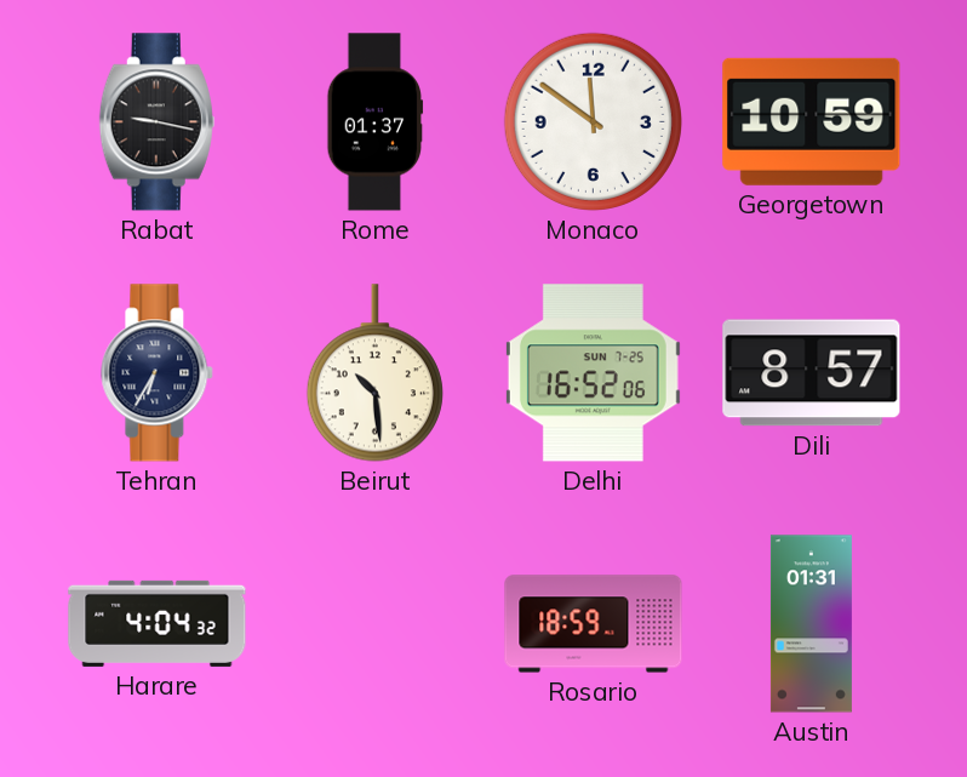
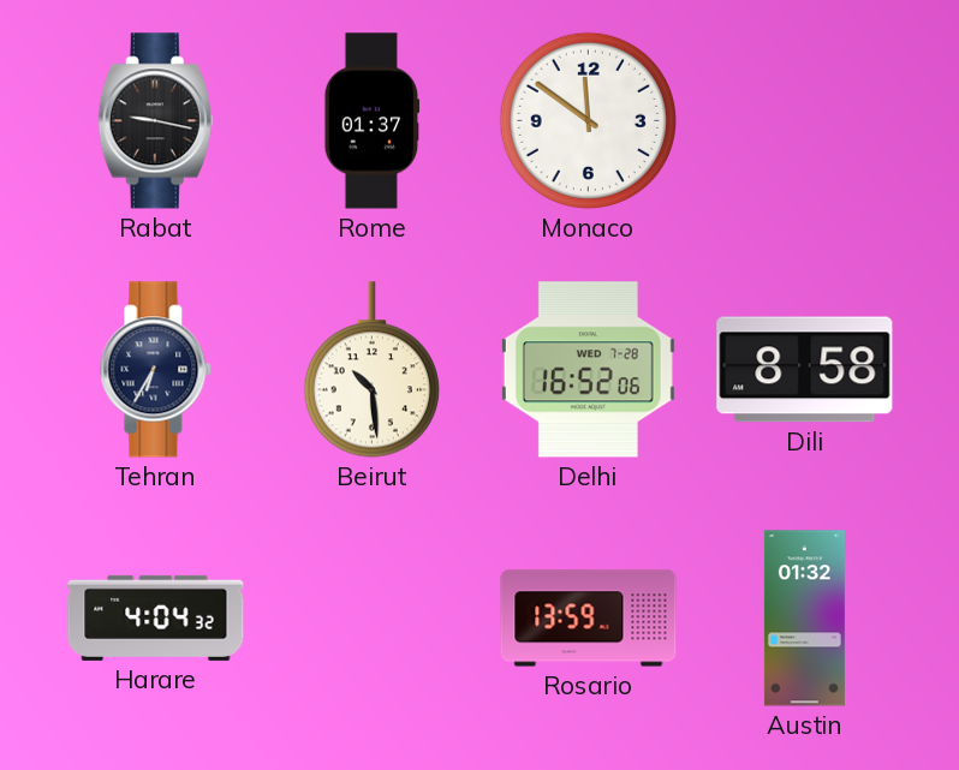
Georgetown: 10:59 -> none
Delhi date: SUN 7-25 -> WED 7-28
Dili: 8:57 -> 8:58
Rosario: 18:59 -> 13:59
Austin: 01:31 -> 01:32
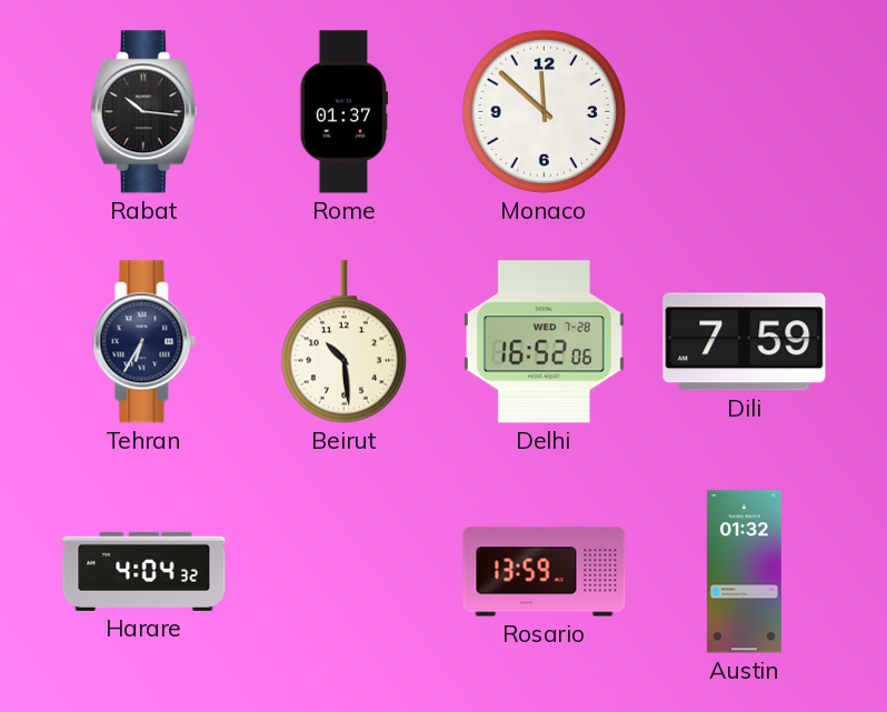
Rabat: 9:17 -> 10:16
Monaco: 11:51 -> 11:52
Dili: 8:58 -> 7:59
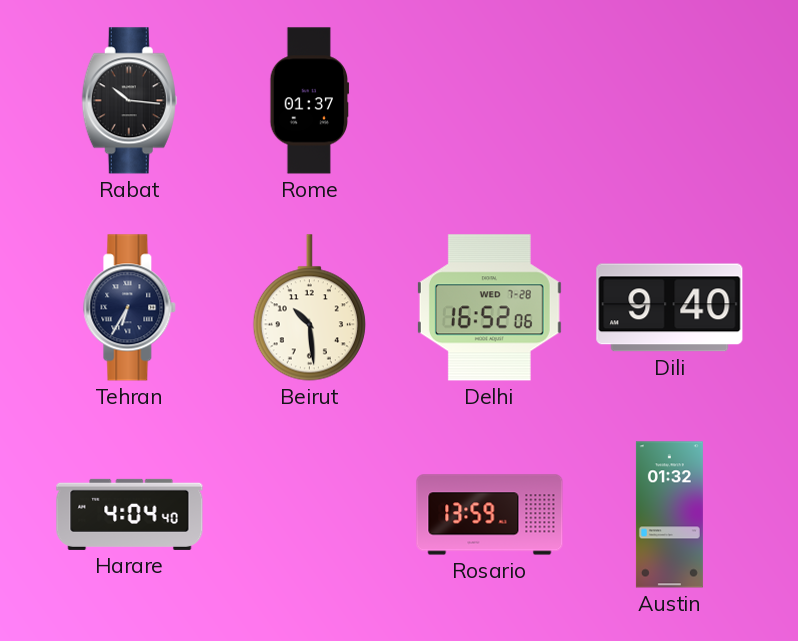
Monaco: 11:52 -> none
Dili: 7:59 -> 9:40
Harare: 4:04:32 -> 4:04:40
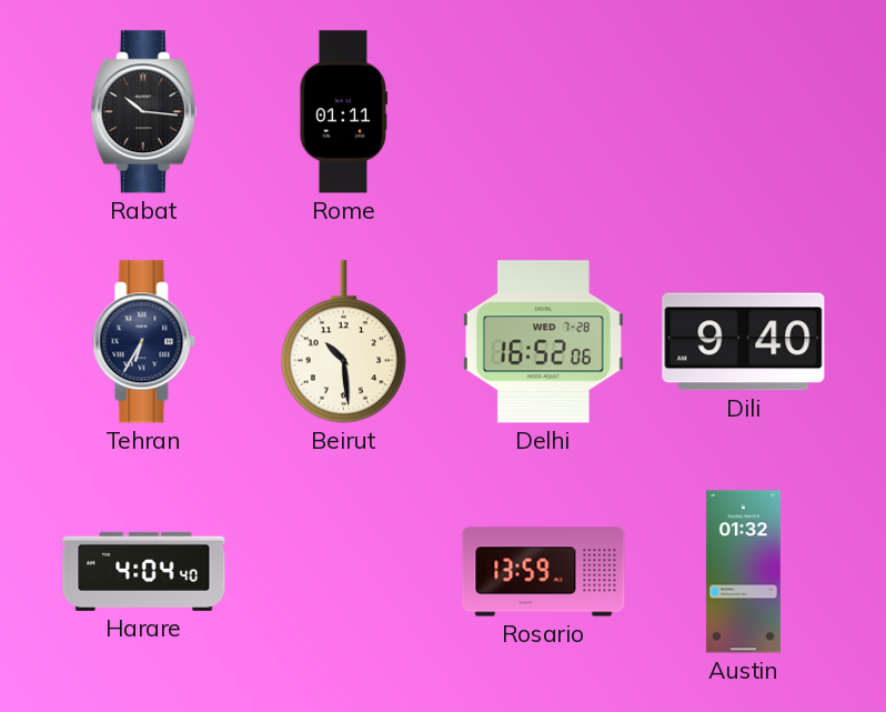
Rome: 01:37 -> 01:11
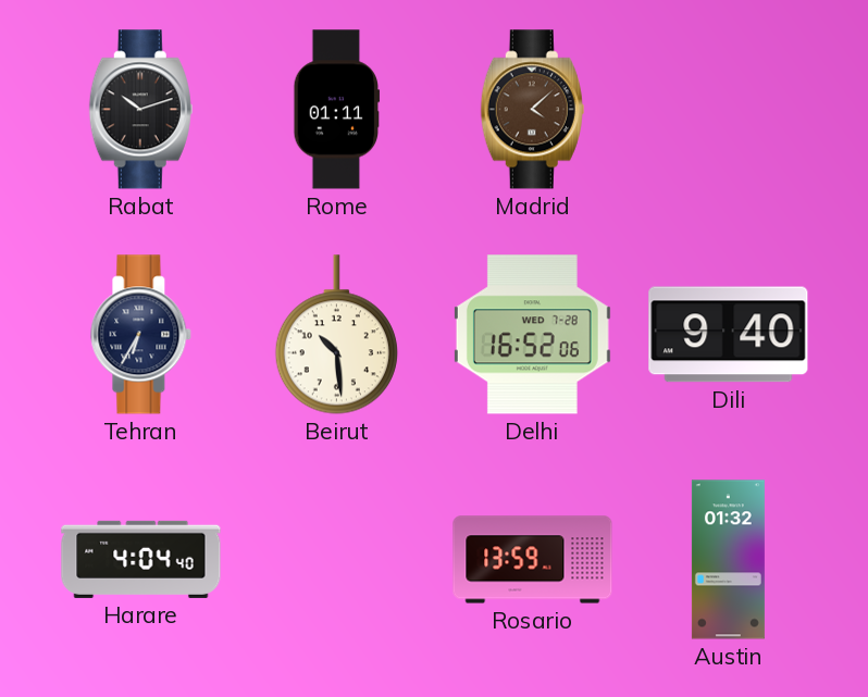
Rabat: 10:16 -> 10:12
Madrid: none -> 4:08
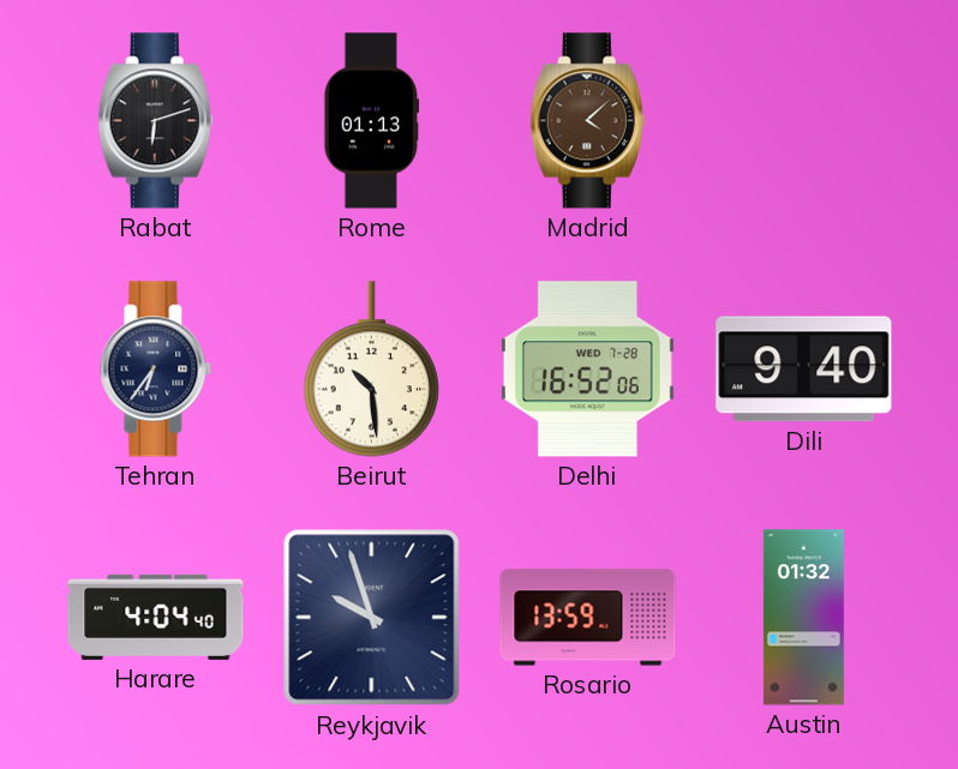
Rabat: 10:12 -> 6:12
Rome: 01:11 -> 01:13
Tehran: 6:35 -> 6:36
Reykjavik: none -> 9:57
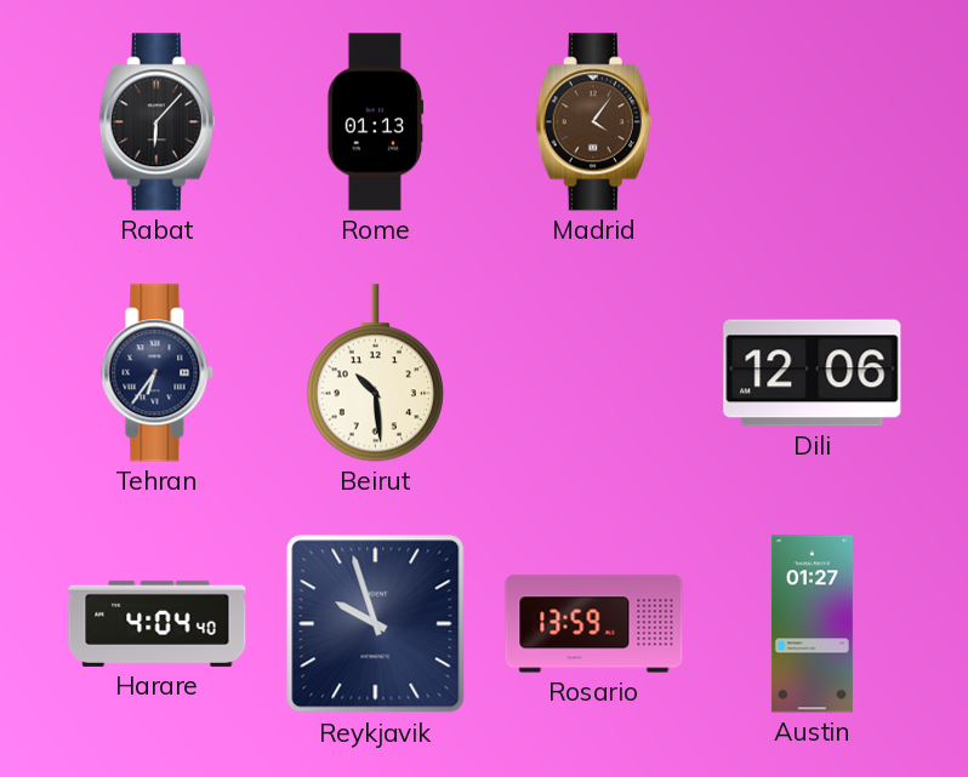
Rabat: 6:12 -> 6:07
Madrid: 4:08 -> 4:06
Delhi: 16:52 -> none
Dili: 9:40 -> 12:06
Austin: 01:32 -> 01:27
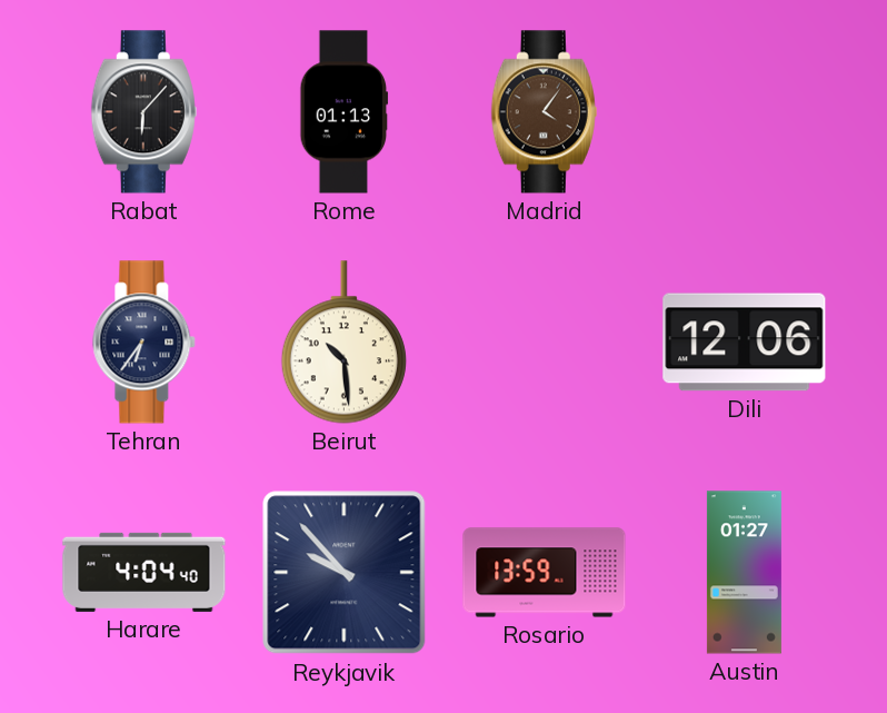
Reykjavik: 9:57 -> 9:53
